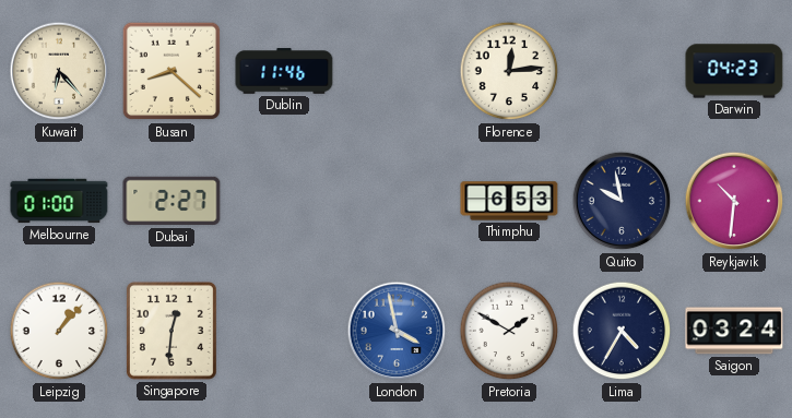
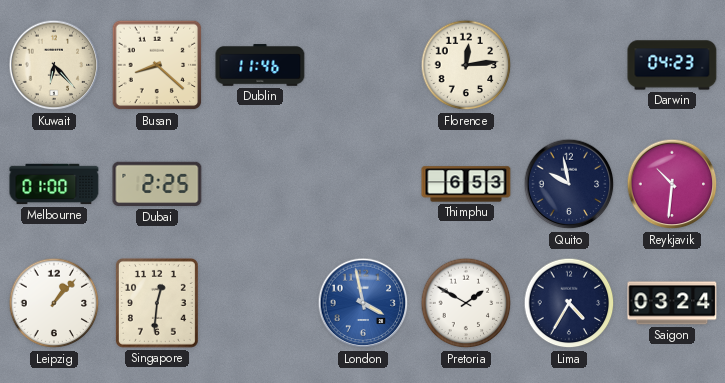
Dubai: 2:27 -> 2:25
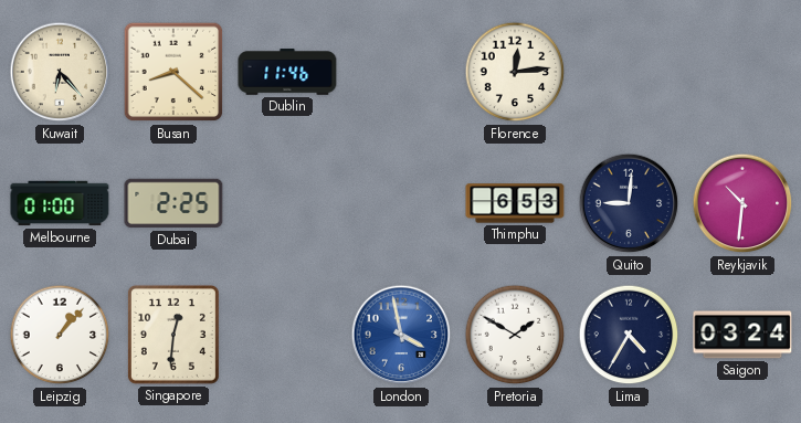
Darwin: 04:23 -> none
Quito: 9:58 -> 9:01
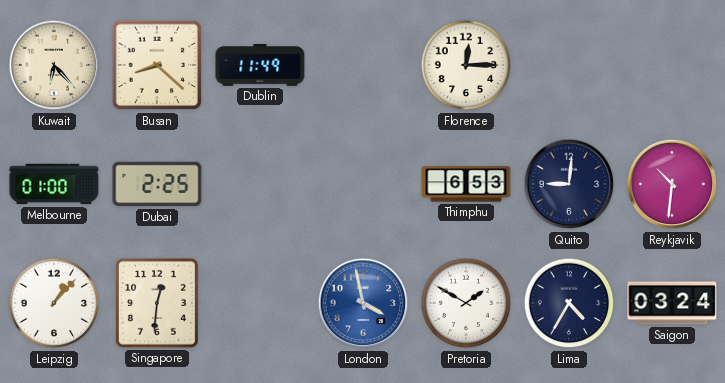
Dublin: 11:46 -> 11:49
Florence: 12:14 -> 12:15
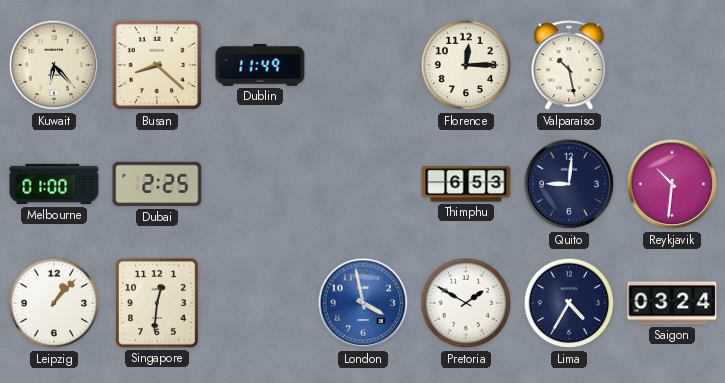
Valparaiso: none -> 10:28
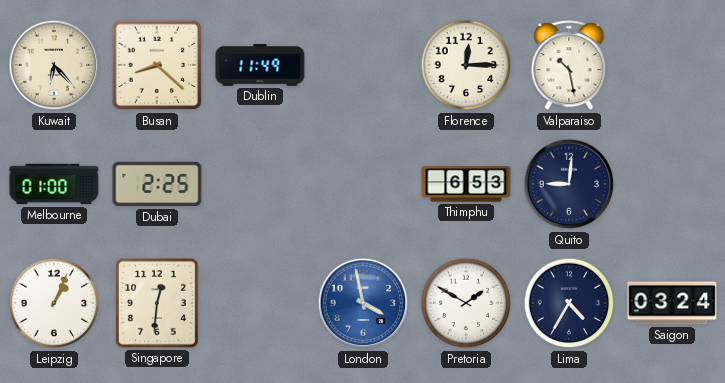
Reykjavik: 10:31 -> none
Leipzig: 1:07 -> 1:04
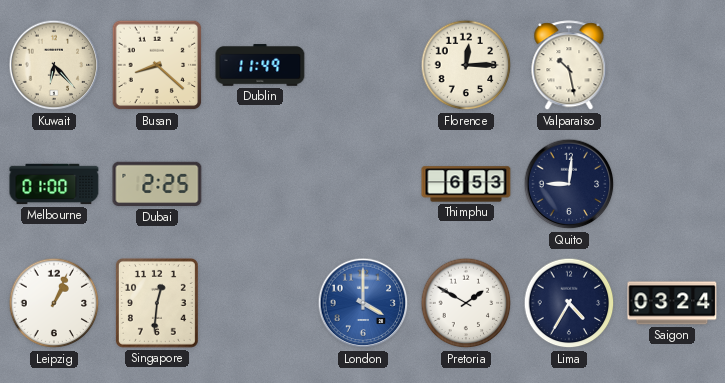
London: 3:58 -> 4:00
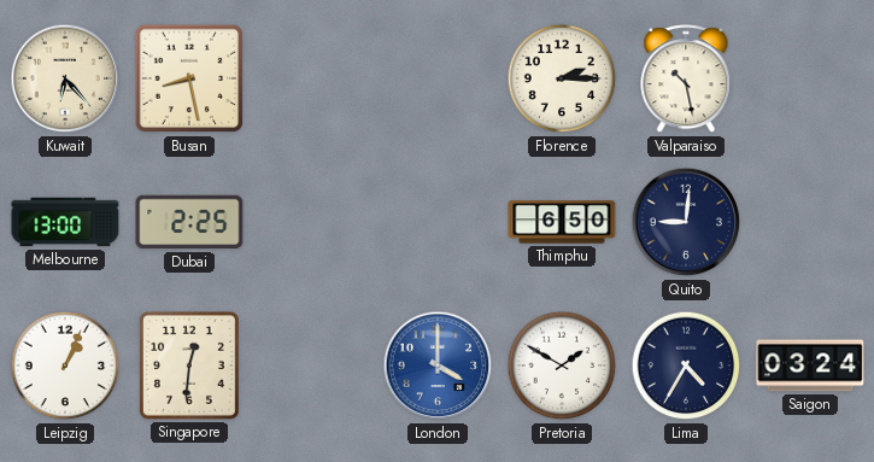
Busan: 8:22 -> 8:28
Dublin: 11:49 -> none
Florence: 12:15 -> 2:15
Melbourne: 01:00 -> 13:00
Thimphu: 6:53 -> 6:50
